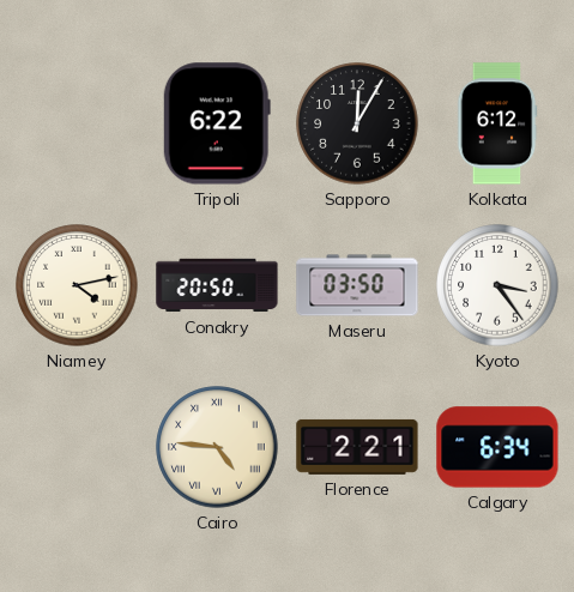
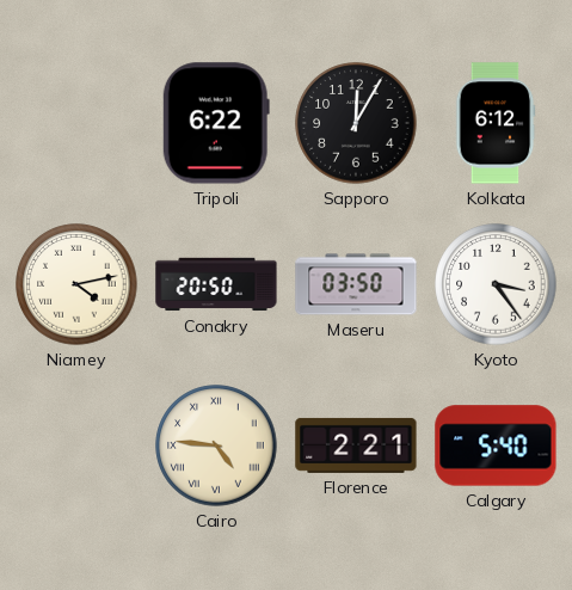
Calgary: 6:34 -> 5:40
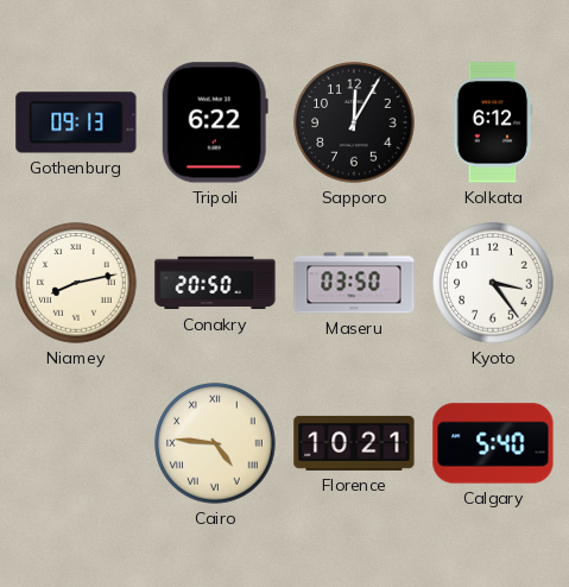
Gothenburg: none -> 09:13
Niamey: 4:13 -> 8:13
Florence: 2:21 -> 10:21
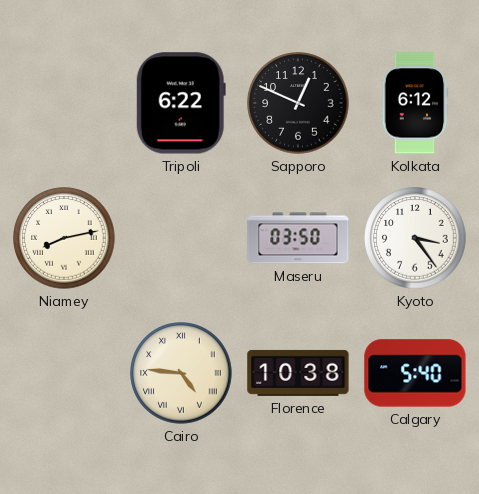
Gothenburg: 09:13 -> none
Sapporo: 12:05 -> 12:49
Conakry: 20:50 -> none
Florence: 10:21 -> 10:38
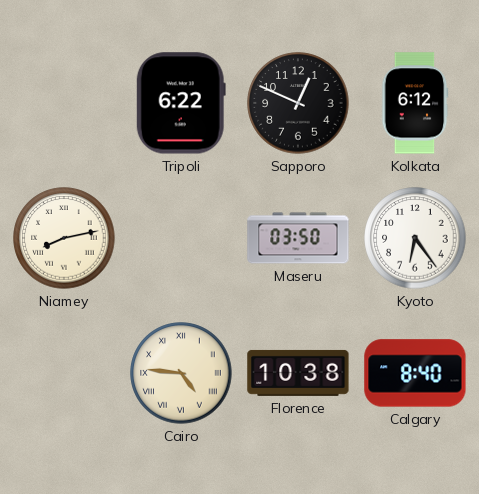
Kyoto: 3:24 -> 6:24
Calgary: 5:40 -> 8:40
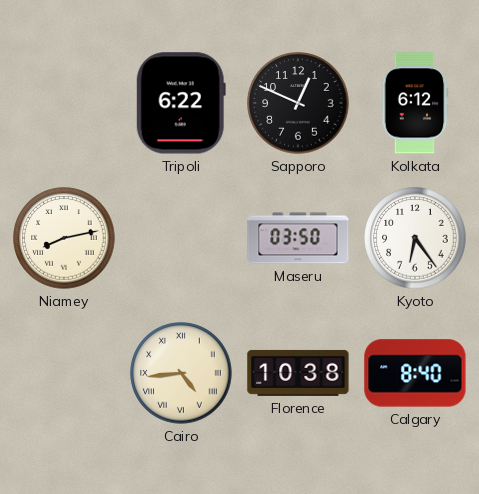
Cairo: 4:46 -> 4:44
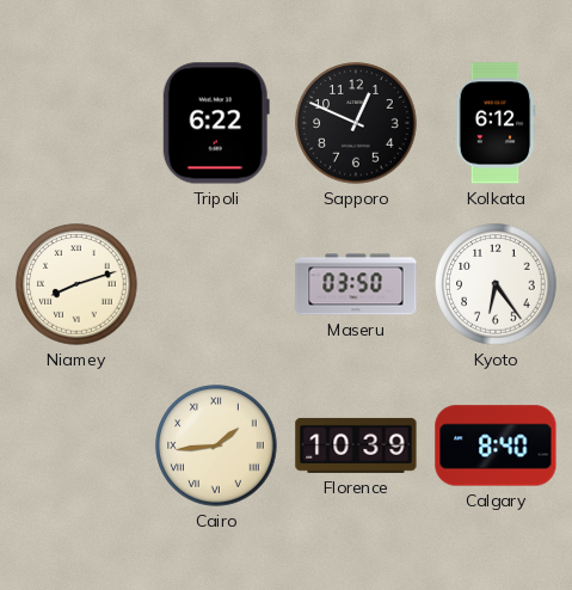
Niamey: 8:13 -> 8:12
Cairo: 4:44 -> 1:44
Florence: 10:38 -> 10:39
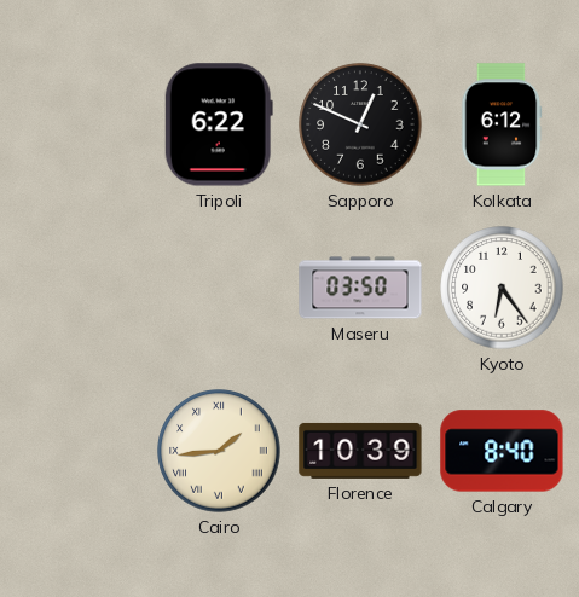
Niamey: 8:12 -> none
